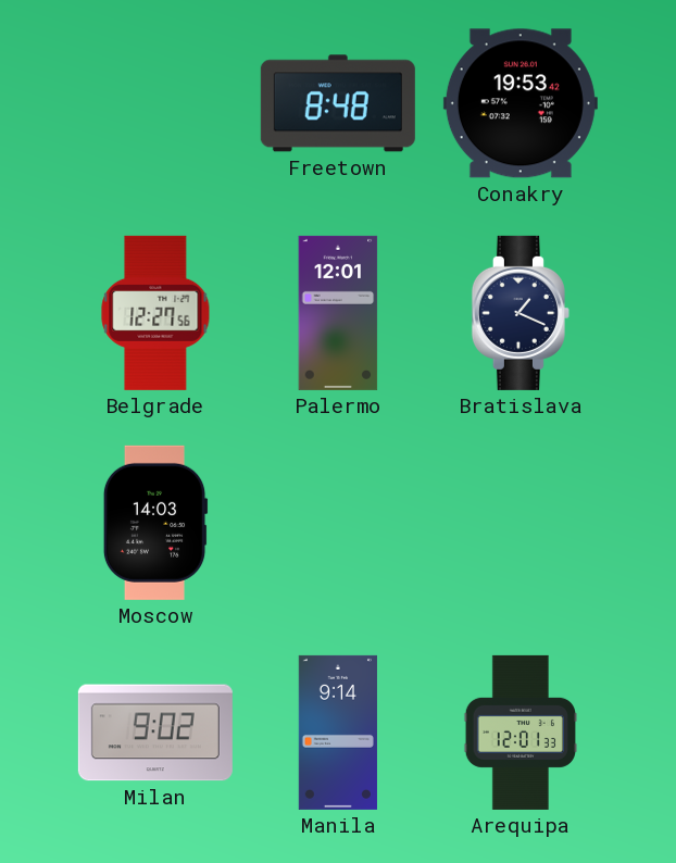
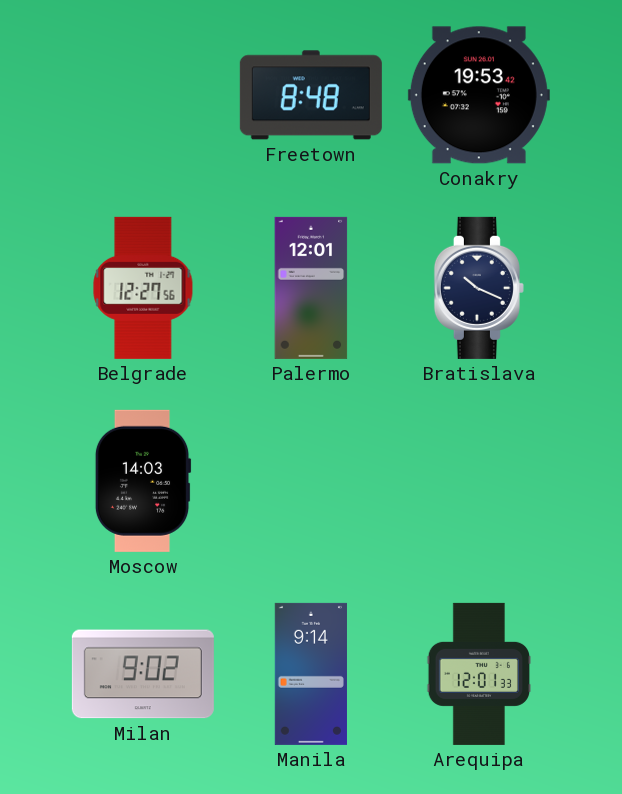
Bratislava: 1:19 -> 10:19
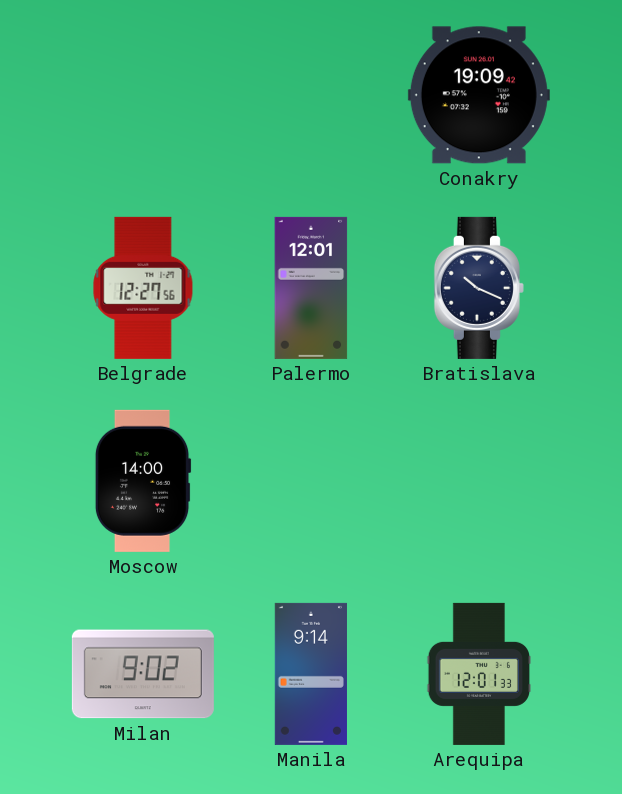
Freetown: 8:48 -> none
Conakry: 19:53 -> 19:09
Moscow: 14:03 -> 14:00
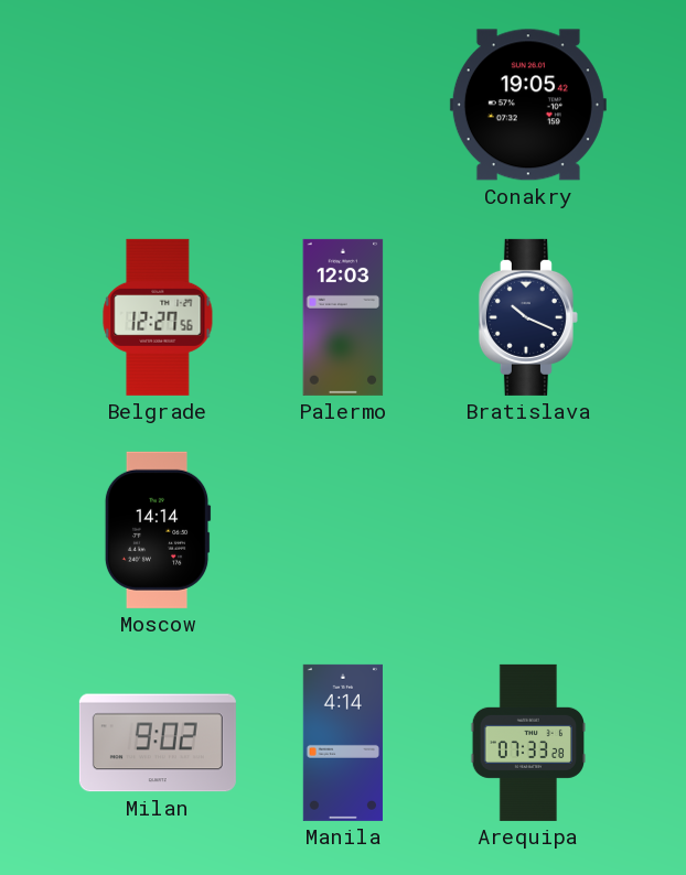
Conakry: 19:09 -> 19:05
Palermo: 12:01 -> 12:03
Moscow: 14:00 -> 14:14
Manila: 9:14 -> 4:14
Arequipa: 12:01 -> 07:33
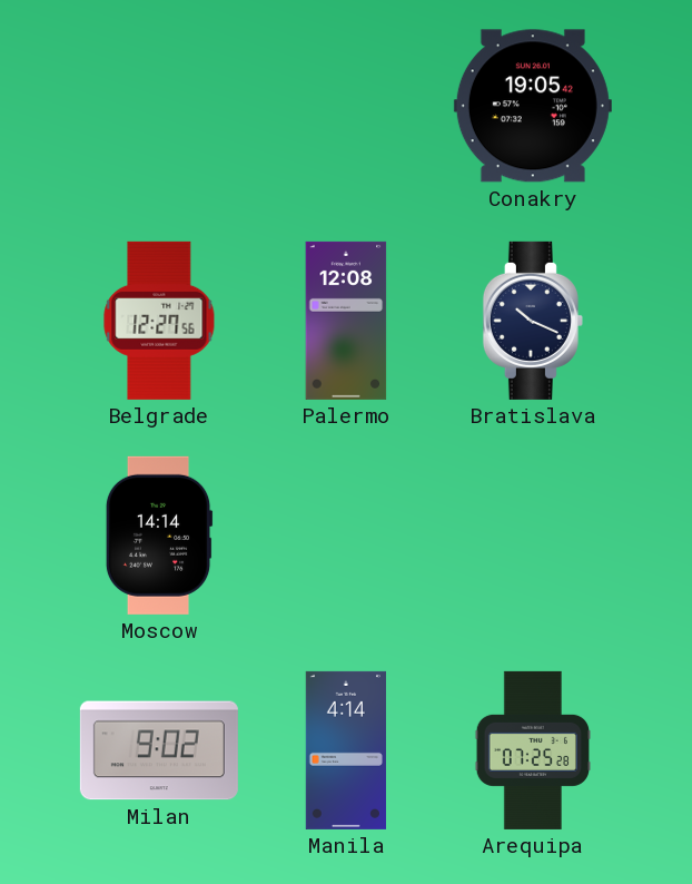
Palermo: 12:03 -> 12:08
Arequipa: 07:33 -> 07:25
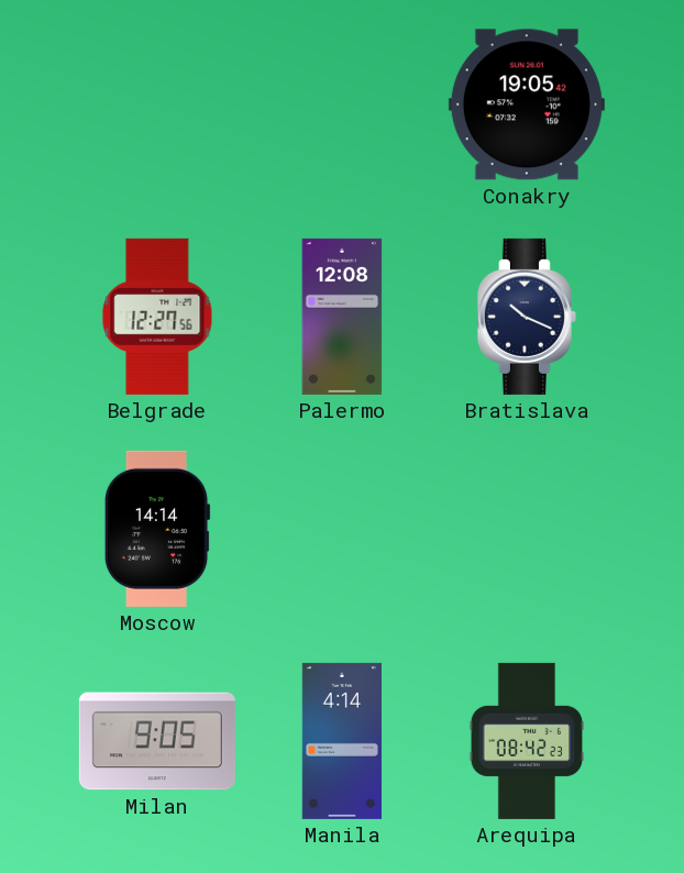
Milan: 9:02 -> 9:05
Arequipa: 07:25 -> 08:42
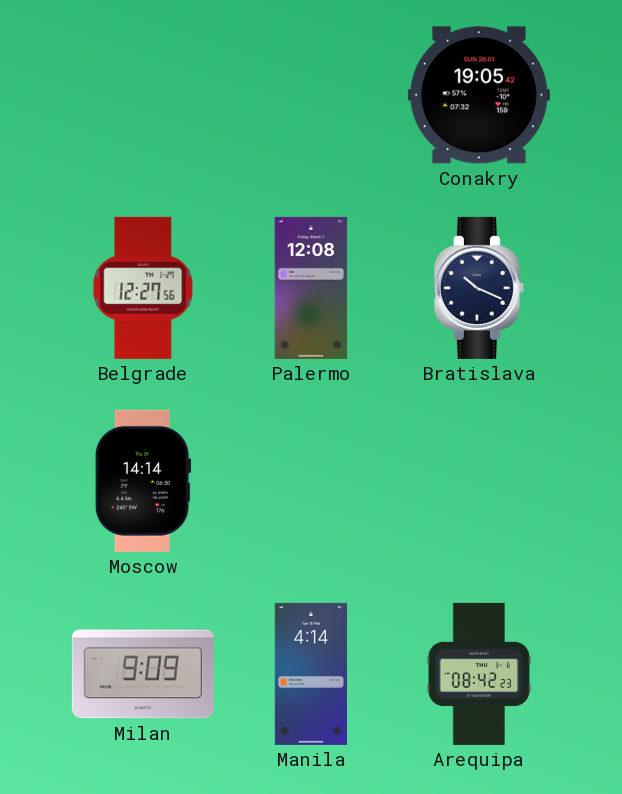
Milan: 9:05 -> 9:09
